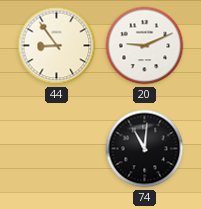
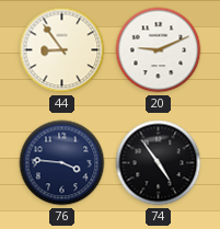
76: none -> 3:46
74: 11:01 -> 4:54
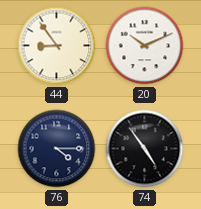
20: 9:11 -> 10:11
76: 3:46 -> 4:15
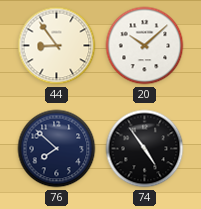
20: 10:11 -> 10:08
76: 4:15 -> 7:52
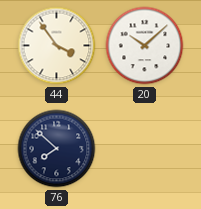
44: 8:54 -> 3:54
74: 4:54 -> none
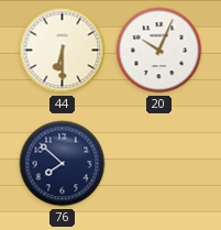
44: 3:54 -> 6:30
20: 10:08 -> 10:04
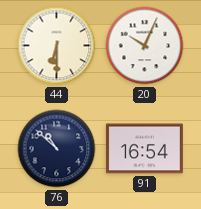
76: 7:52 -> 10:52
91: none -> 16:54
